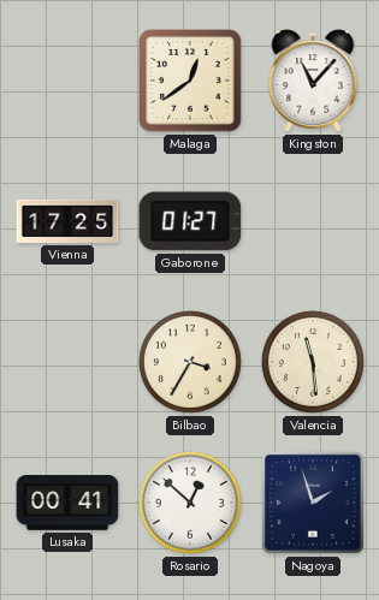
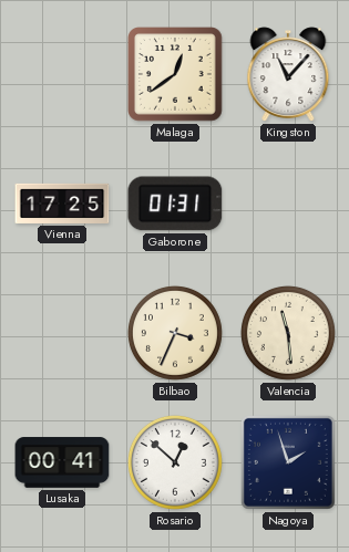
Gaborone: 01:27 -> 01:31
Bilbao: 3:35 -> 3:34
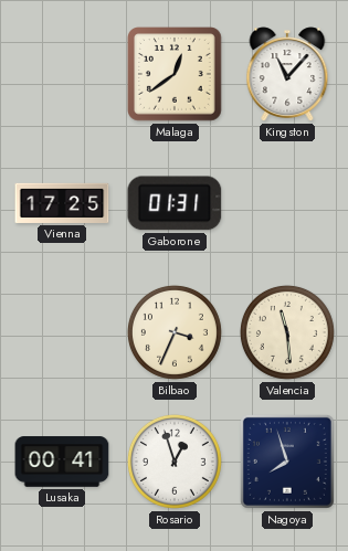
Rosario: 12:52 -> 12:57
Nagoya: 1:57 -> 7:57
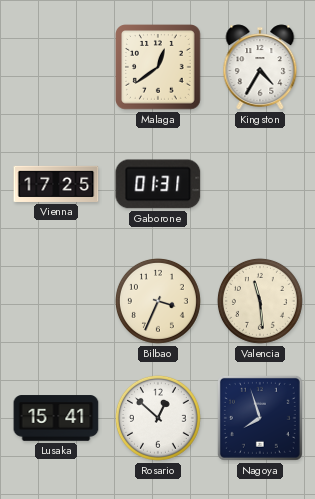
Kingston: 11:07 -> 4:35
Lusaka: 00:41 -> 15:41
Rosario: 12:57 -> 12:52
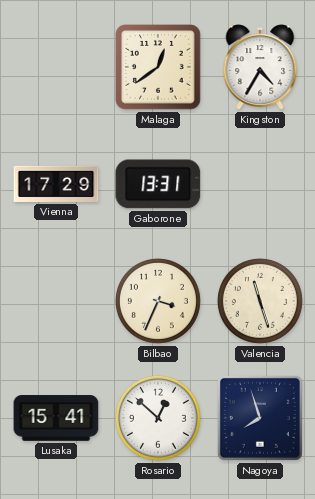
Vienna: 17:25 -> 17:29
Gaborone: 01:31 -> 13:31
Valencia: 11:29 -> 11:27
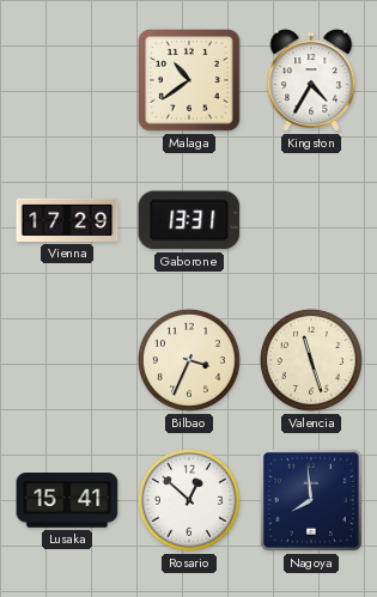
Malaga: 12:39 -> 10:39
Nagoya: 7:57 -> 7:59
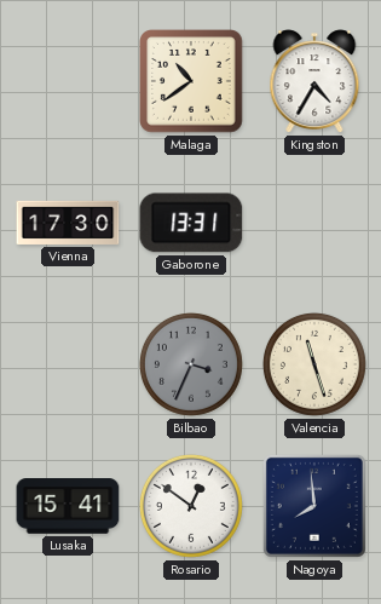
Vienna: 17:29 -> 17:30
Bilbao dial: cream -> grey
Rosario: 12:52 -> 12:51
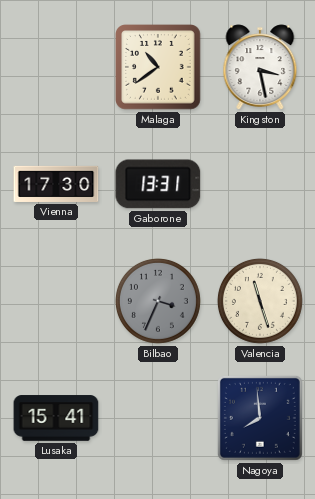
Kingston: 4:35 -> 3:28
Rosario: 12:51 -> none
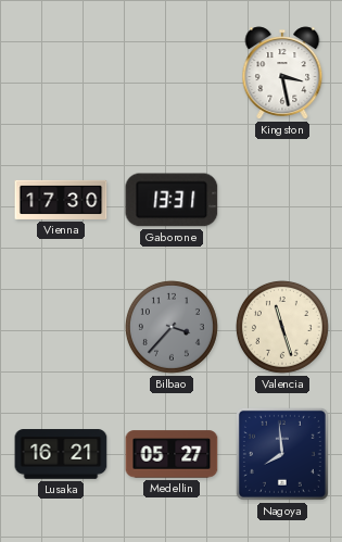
Malaga: 10:39 -> none
Bilbao: 3:34 -> 3:37
Lusaka: 15:41 -> 16:21
Medellin: none -> 05:27
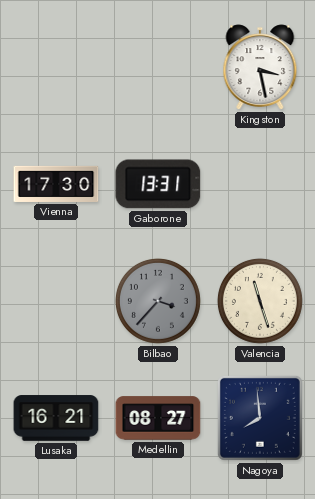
Medellin: 05:27 -> 08:27
